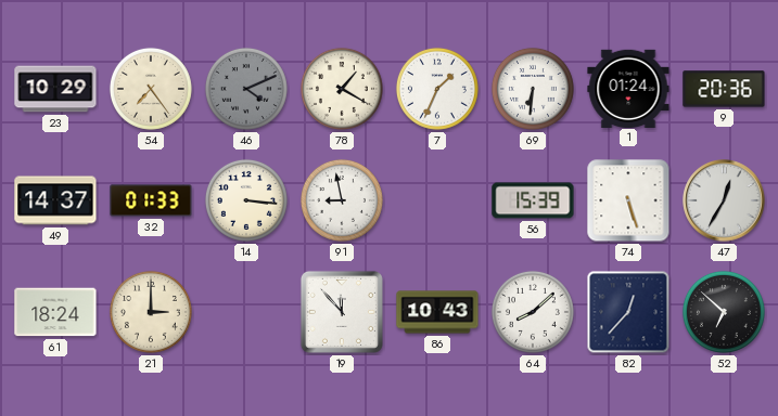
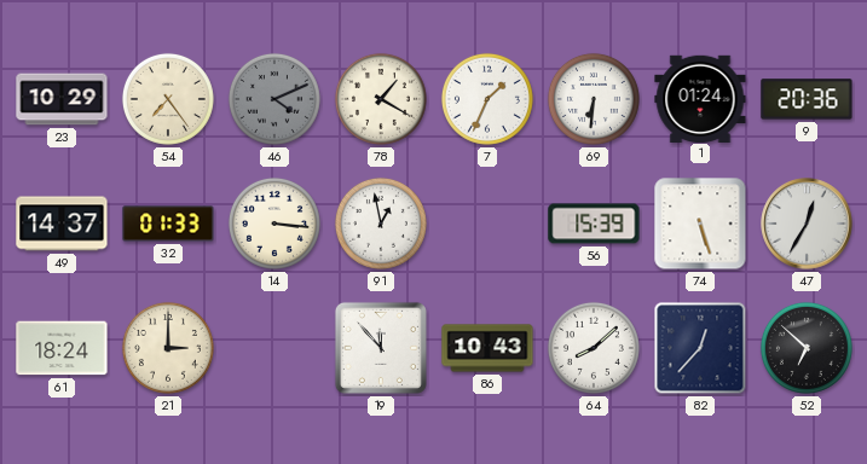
91: 8:58 -> 12:58
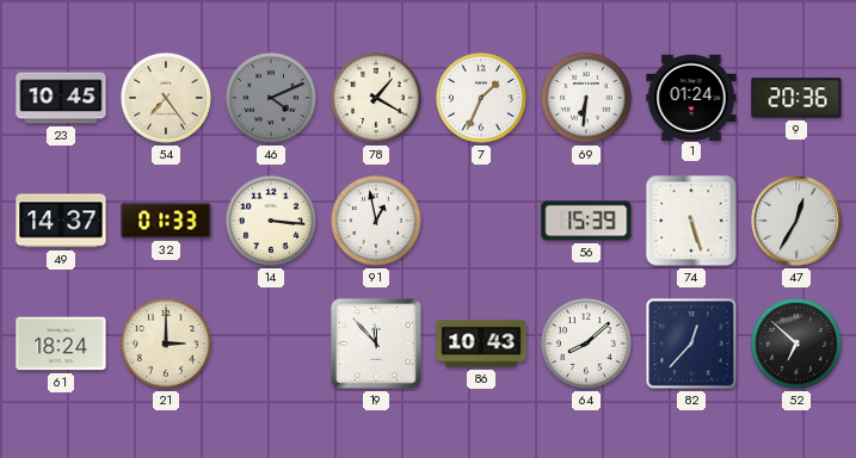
23: 10:29 -> 10:45
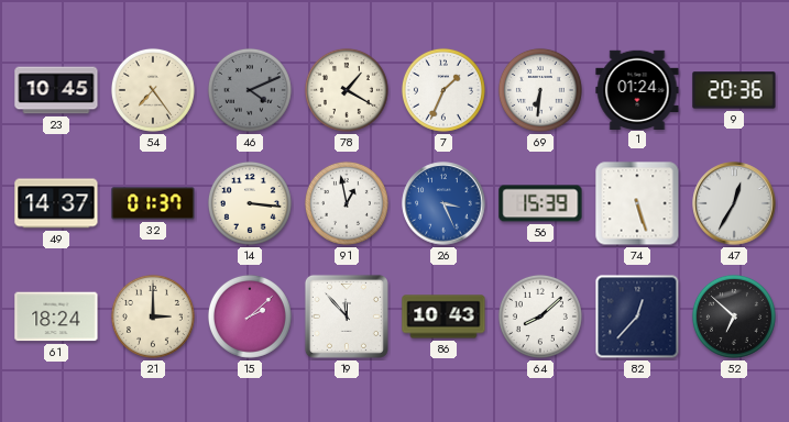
32: 01:33 -> 01:37
26: none -> 3:26
15: none -> 2:08
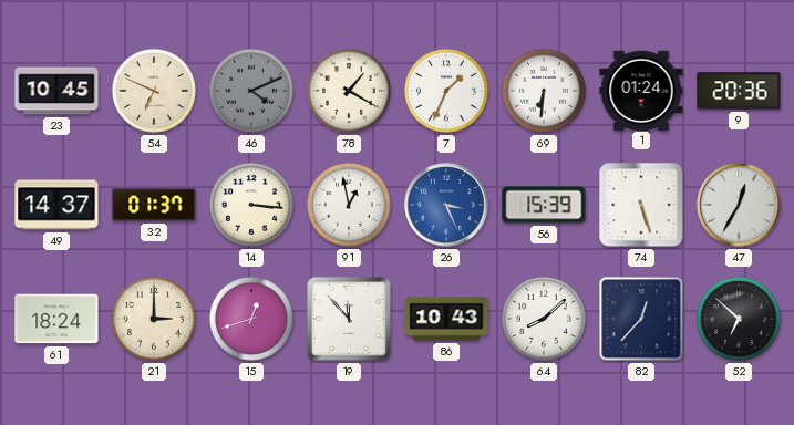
54: 7:24 -> 6:49
15: 2:08 -> 12:42
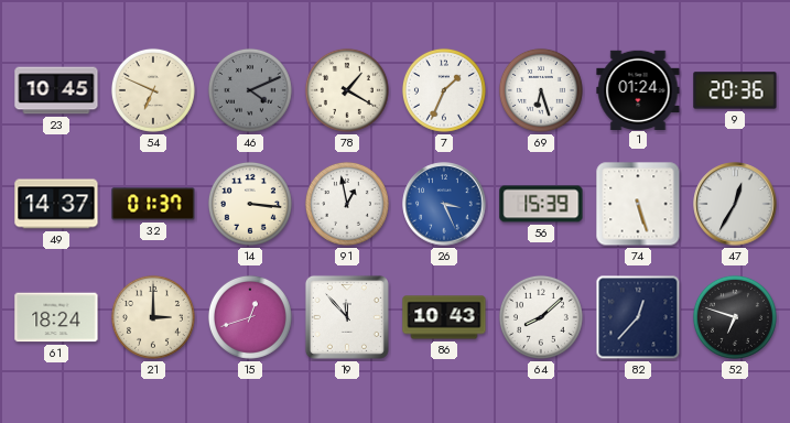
69: 6:31 -> 6:27
52: 6:52 -> 6:48
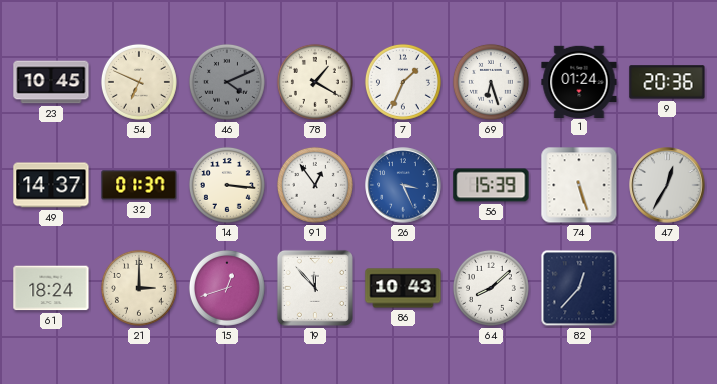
91: 12:58 -> 12:54
52: 6:48 -> none
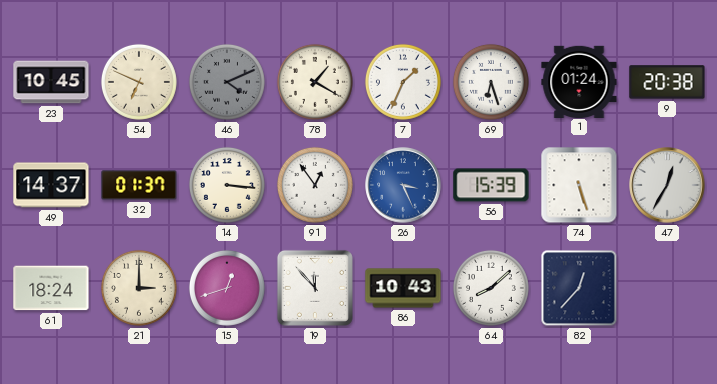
9: 20:36 -> 20:38
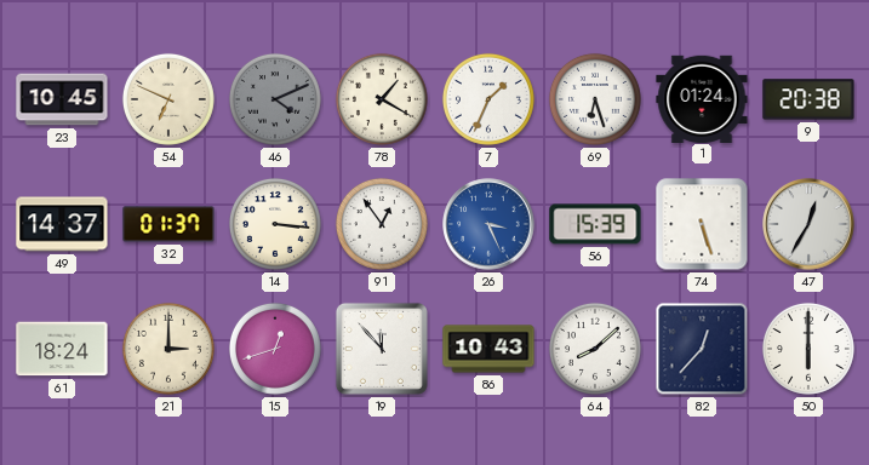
50: none -> 6:00
